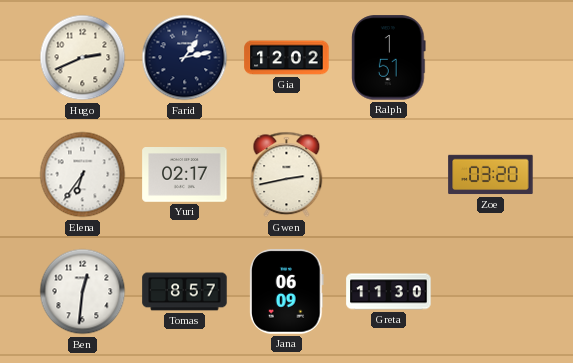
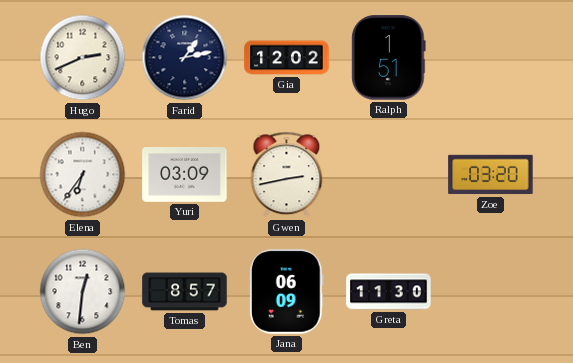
Yuri: 02:17 -> 03:09
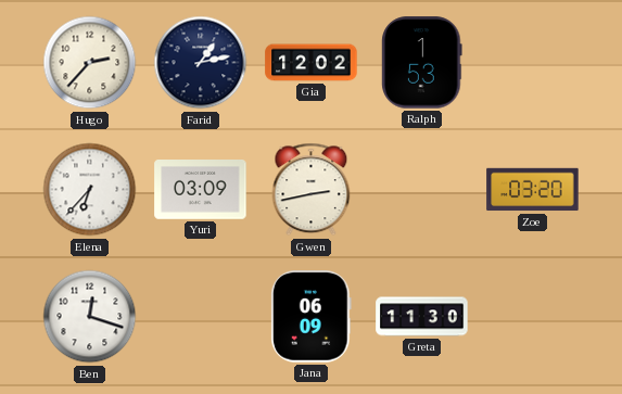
Hugo: 2:41 -> 2:37
Ralph: 1:51 -> 1:53
Elena: 6:36 -> 6:37
Ben: 12:31 -> 12:18
Tomas: 8:57 -> none
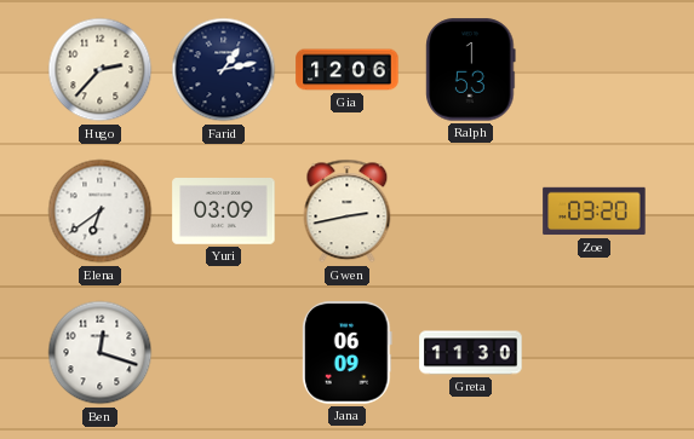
Gia: 12:02 -> 12:06
Elena: 6:37 -> 6:39
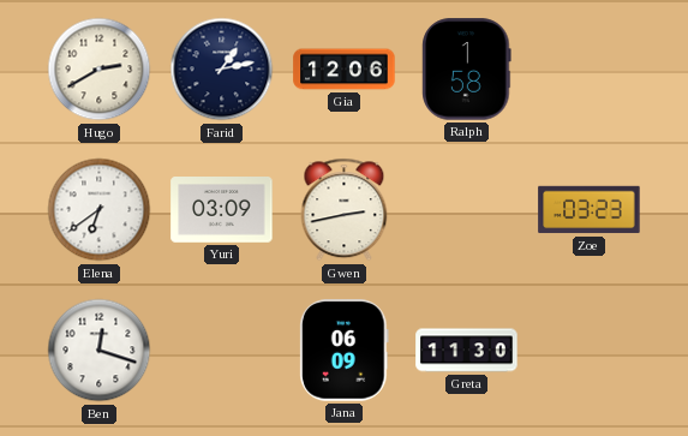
Hugo: 2:37 -> 2:40
Ralph: 1:53 -> 1:58
Zoe: 03:20 -> 03:23
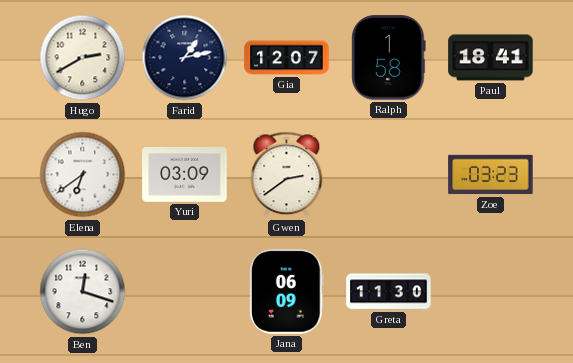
Gia: 12:06 -> 12:07
Paul: none -> 18:41
Gwen: 2:43 -> 2:39
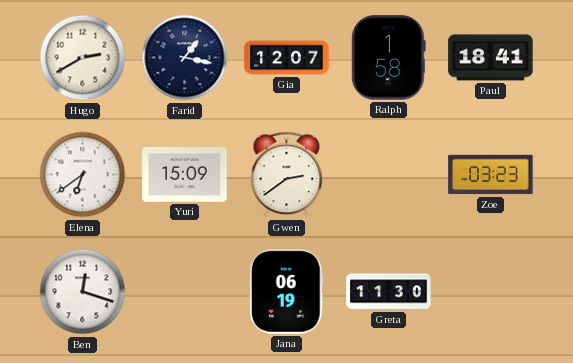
Farid: 1:13 -> 1:17
Yuri: 03:09 -> 15:09
Jana: 06:09 -> 06:19
